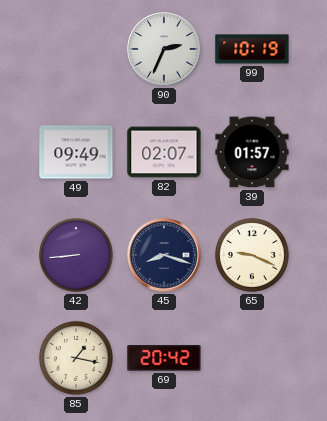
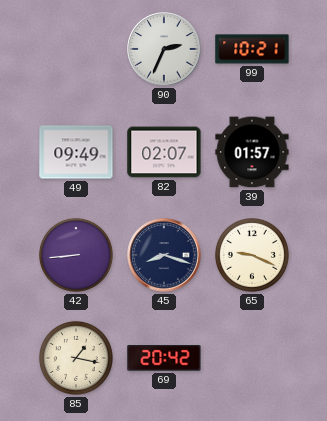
99: 10:19 -> 10:21
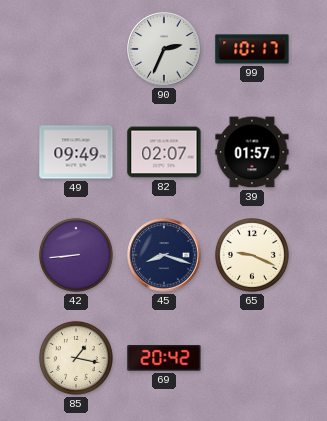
99: 10:21 -> 10:17
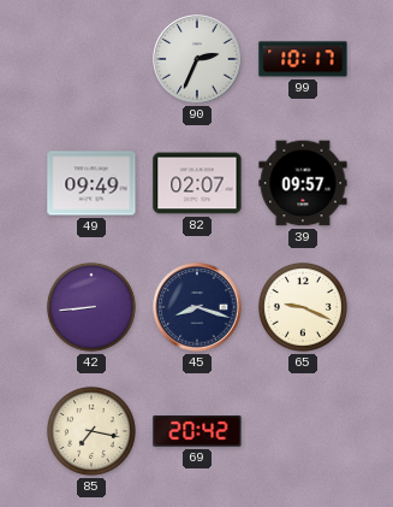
39: 01:57 -> 09:57
85: 1:17 -> 7:17
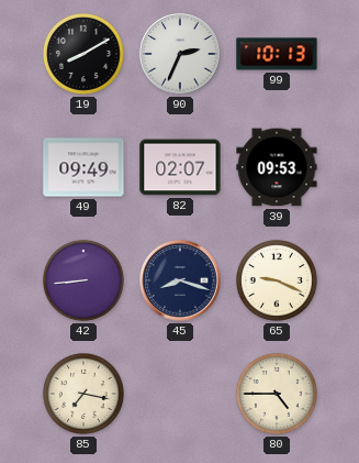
19: none -> 8:10
99: 10:17 -> 10:13
39: 09:57 -> 09:53
69: 20:42 -> none
80: none -> 4:45
